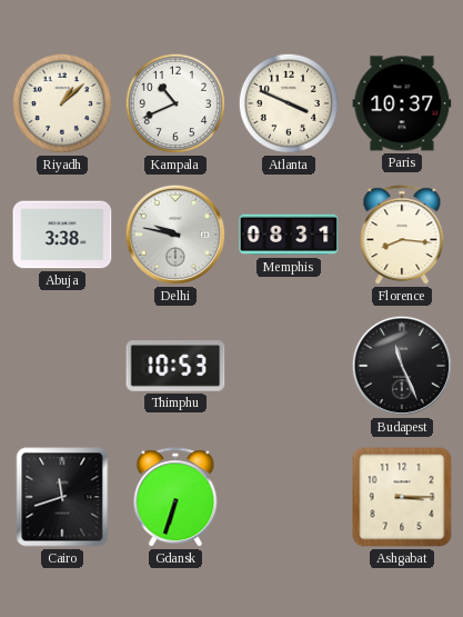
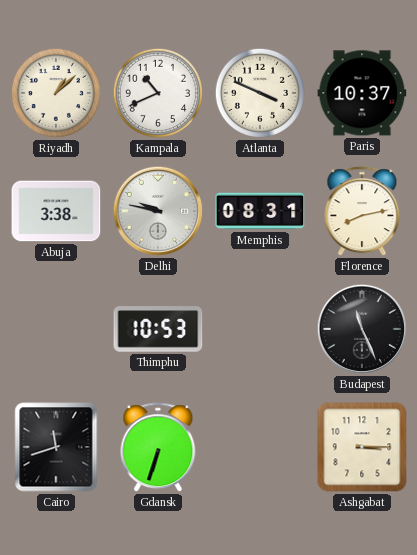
Florence: 8:16 -> 8:13
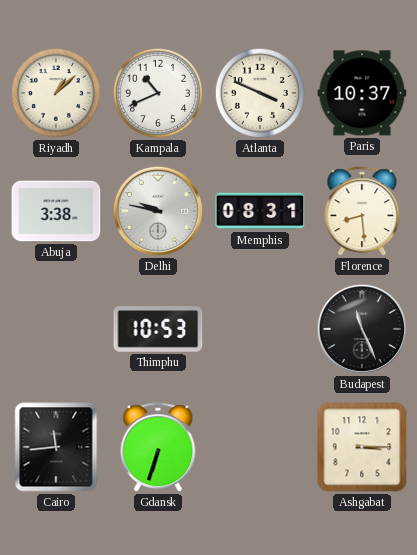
Florence: 8:13 -> 8:29
Cairo: 11:42 -> 11:44
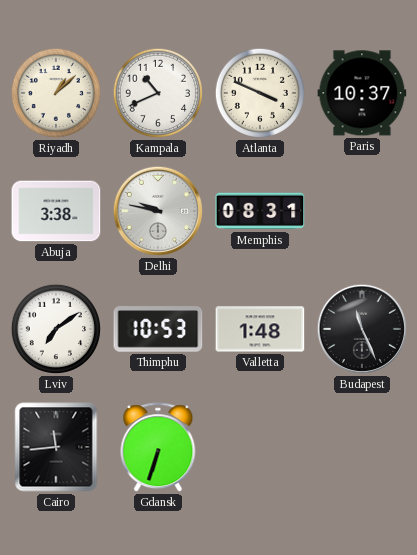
Florence: 8:29 -> none
Lviv: none -> 7:09
Valletta: none -> 1:48
Ashgabat: 3:15 -> none
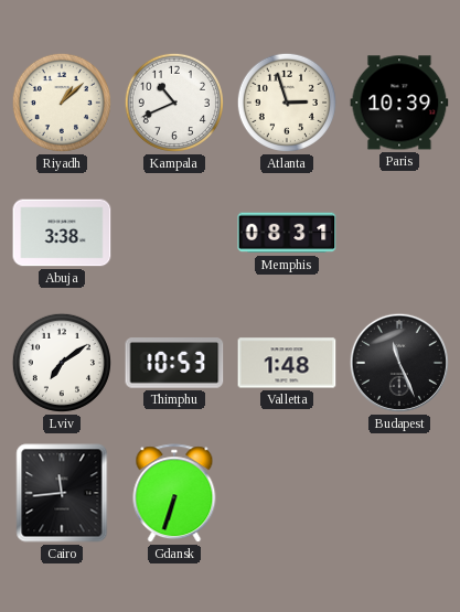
Atlanta: 3:49 -> 2:57
Paris: 10:37 -> 10:39
Delhi: 9:47 -> none
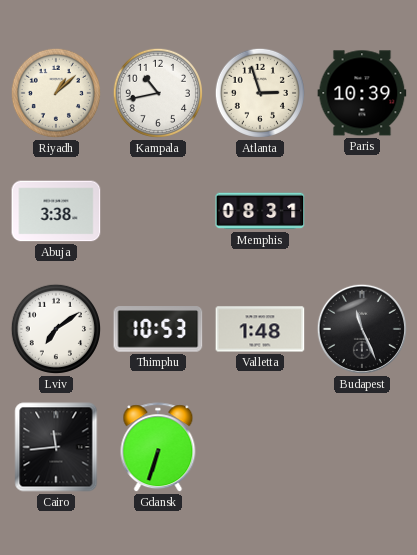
Kampala: 10:41 -> 10:43
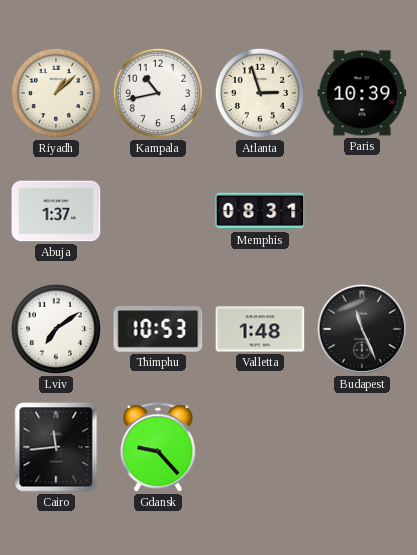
Abuja: 3:38 -> 1:37
Gdansk: 6:33 -> 9:23
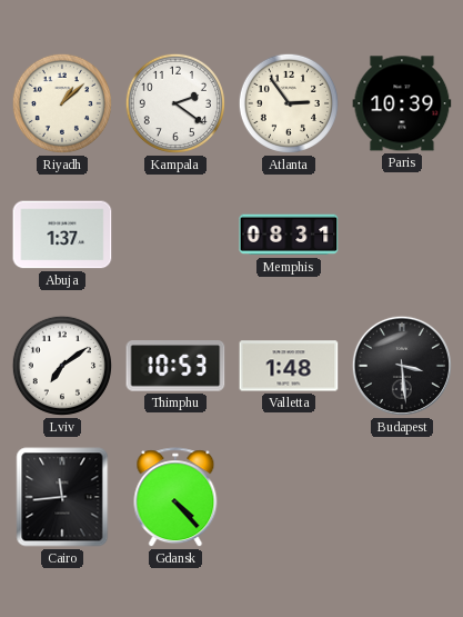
Kampala: 10:43 -> 2:21
Atlanta: 2:57 -> 2:54
Budapest: 11:26 -> 3:29
Gdansk: 9:23 -> 4:23
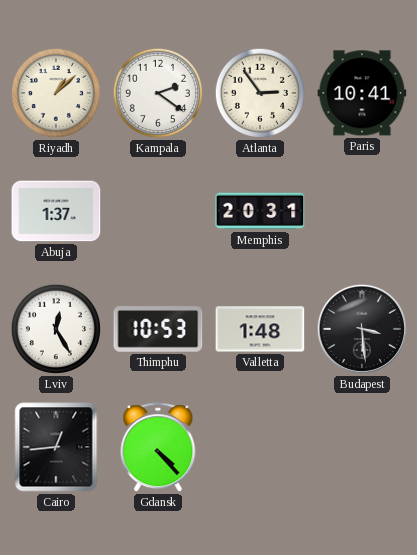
Paris: 10:39 -> 10:41
Memphis: 08:31 -> 20:31
Lviv: 7:09 -> 12:25
Cairo: 11:44 -> 12:44
